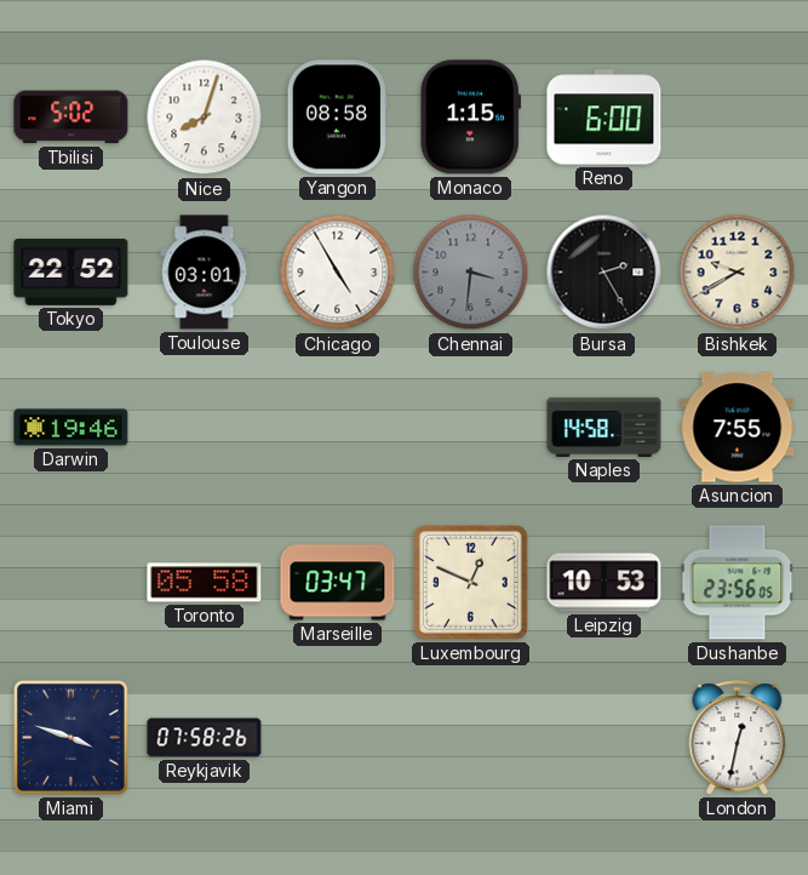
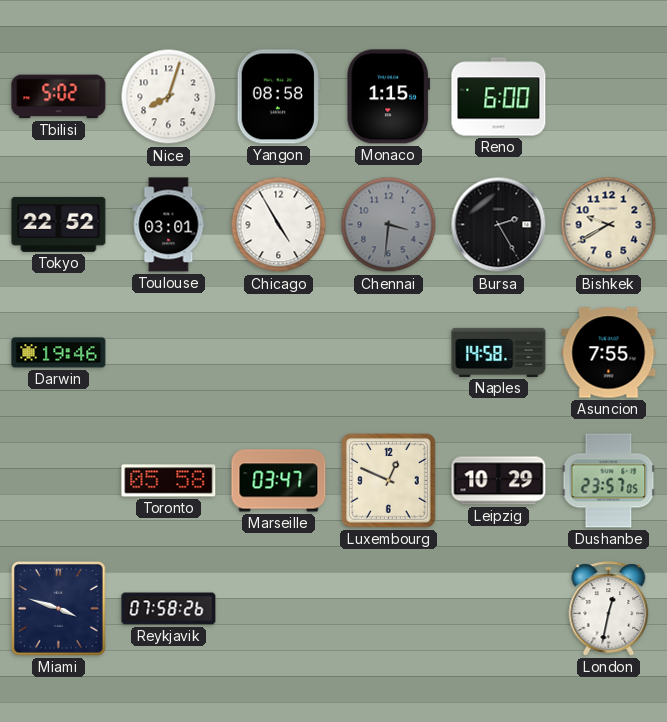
Leipzig: 10:53 -> 10:29
Dushanbe: 23:56 -> 23:57
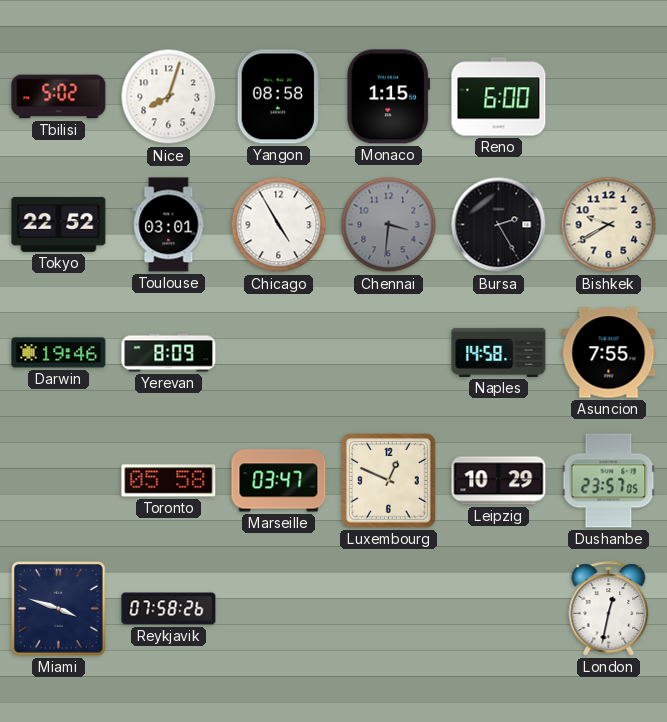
Yerevan: none -> 8:09
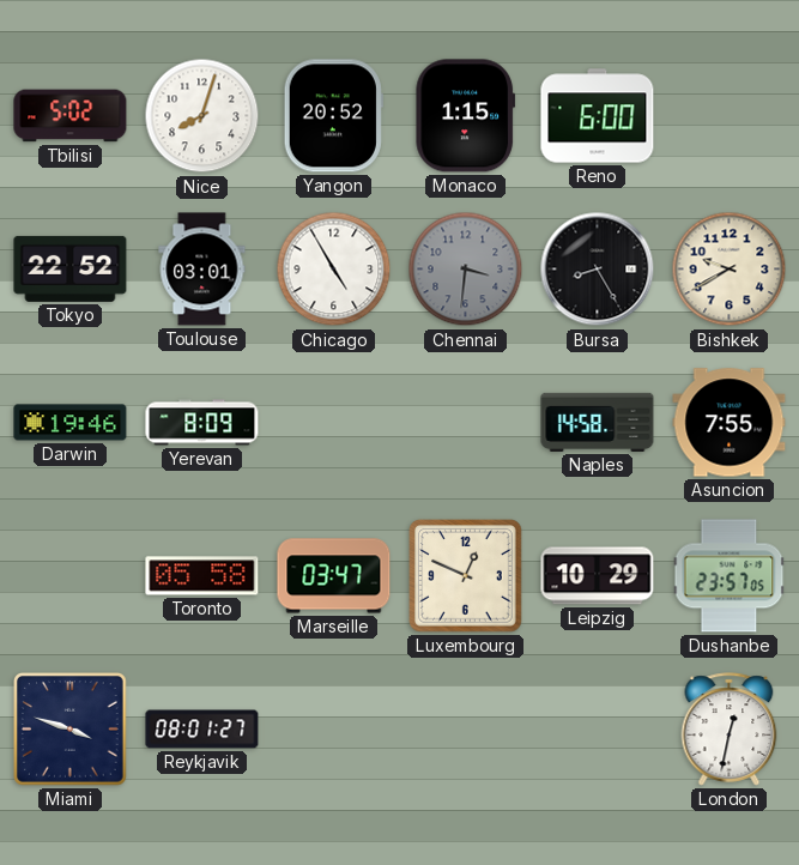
Yangon: 08:58 -> 20:52
Bursa: 2:25 -> 8:25
Reykjavik: 07:58 -> 08:01
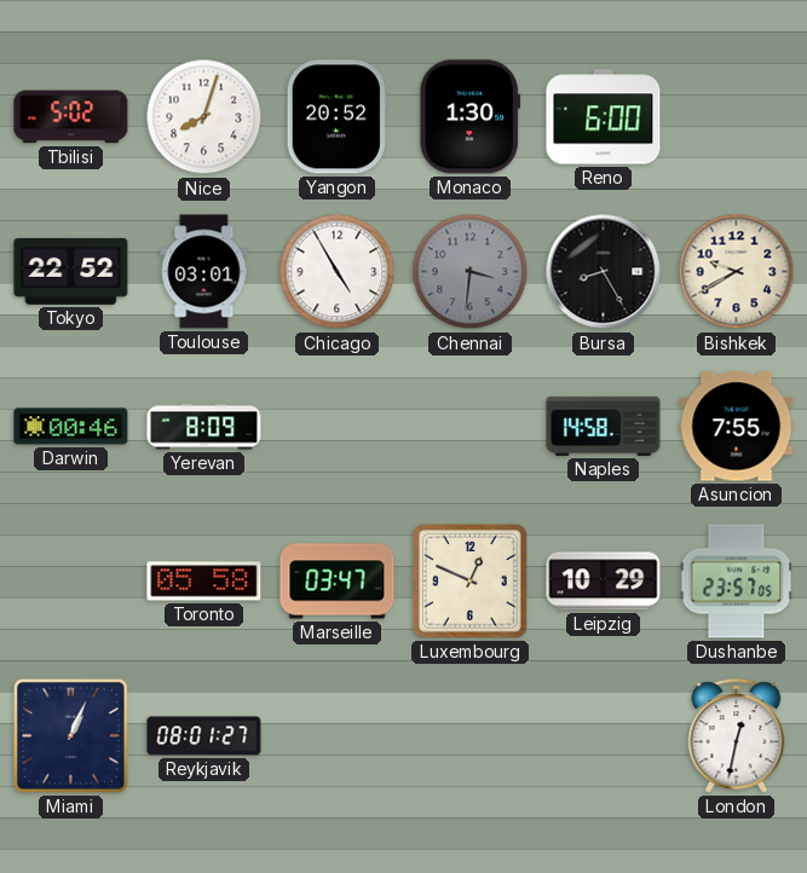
Monaco: 1:15 -> 1:30
Darwin: 19:46 -> 00:46
Miami: 3:48 -> 1:04
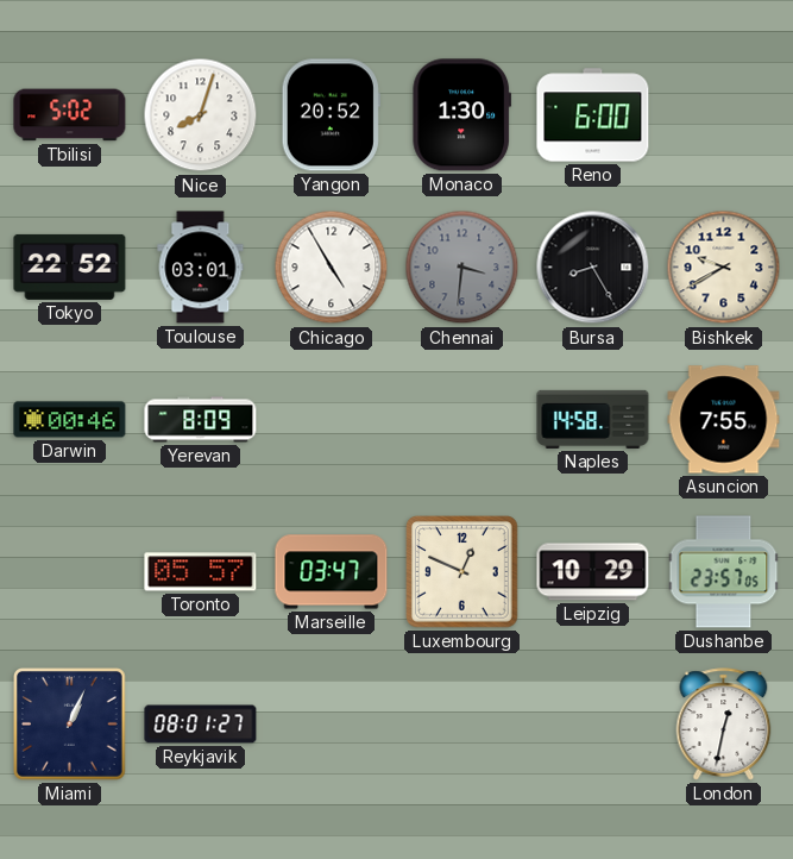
Toronto: 05:58 -> 05:57
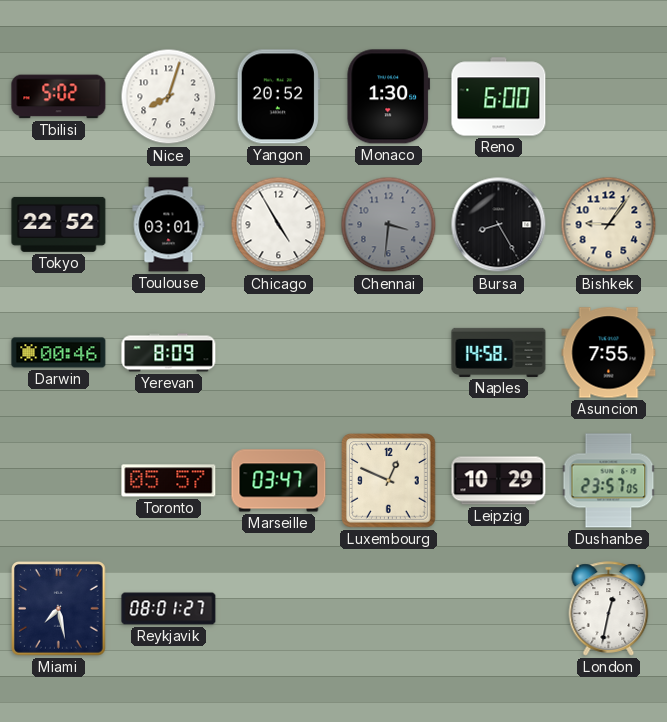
Bishkek: 9:40 -> 9:06
Miami: 1:04 -> 7:28
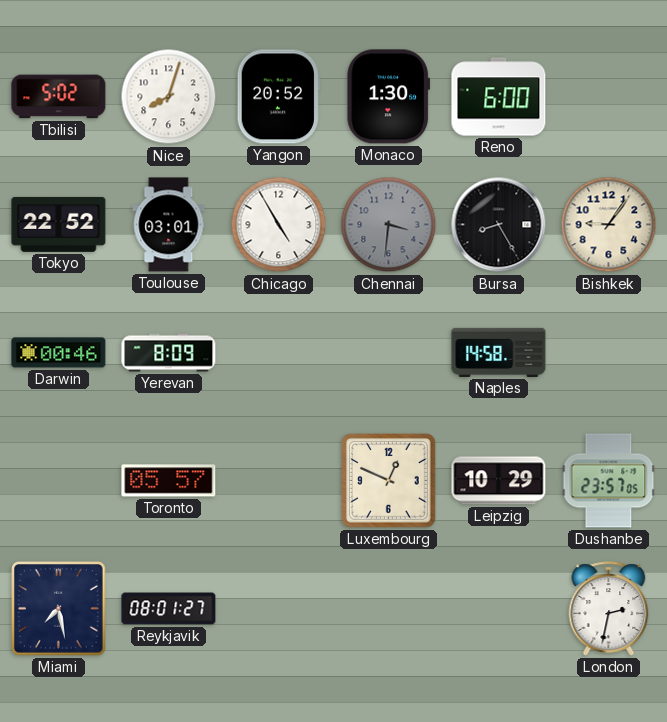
Asuncion: 7:55 -> none
Marseille: 03:47 -> none
London: 12:32 -> 2:32
